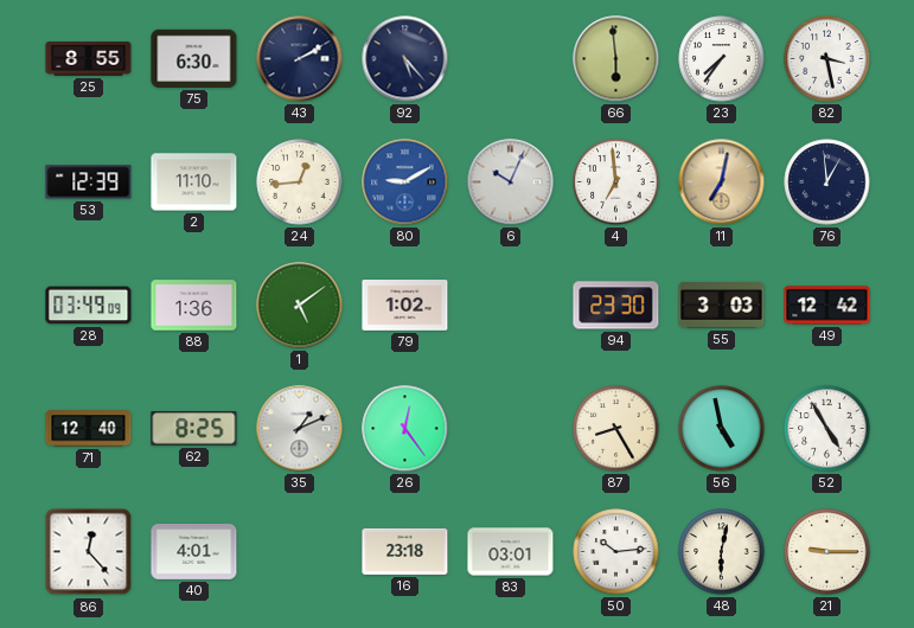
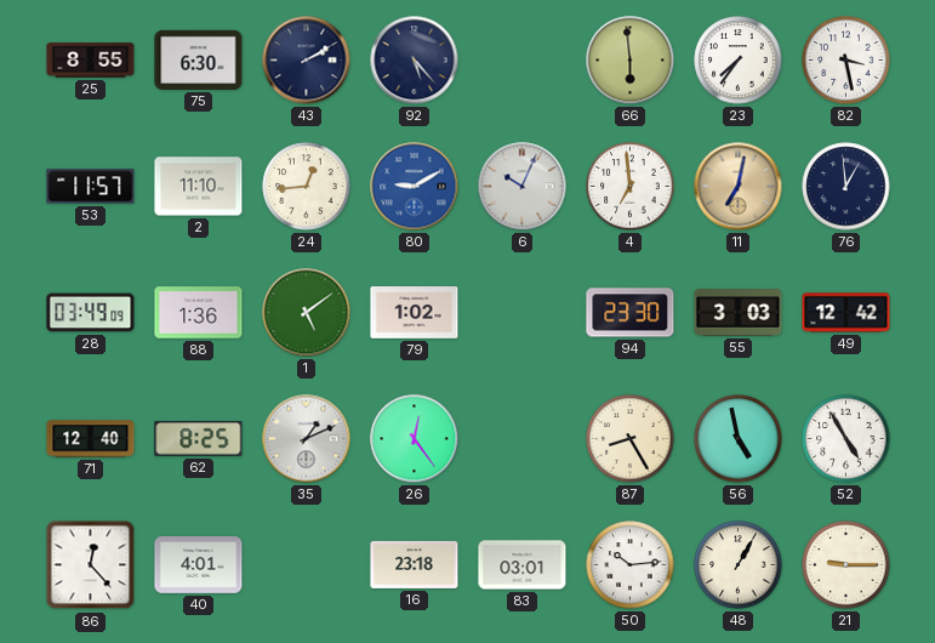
53: 12:39 -> 11:57
48: 6:02 -> 1:05
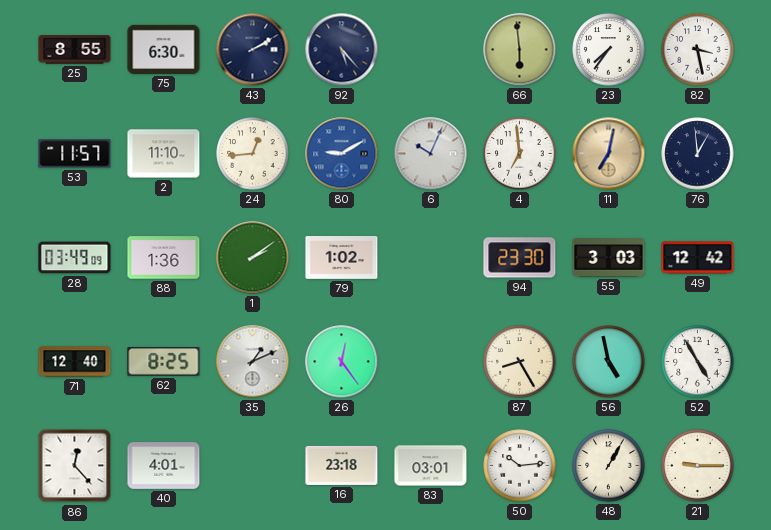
1: 5:09 -> 2:09
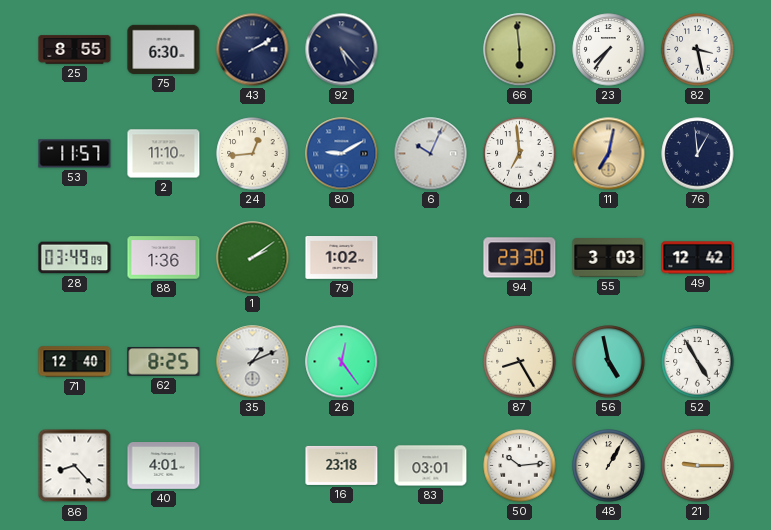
86: 12:23 -> 8:23
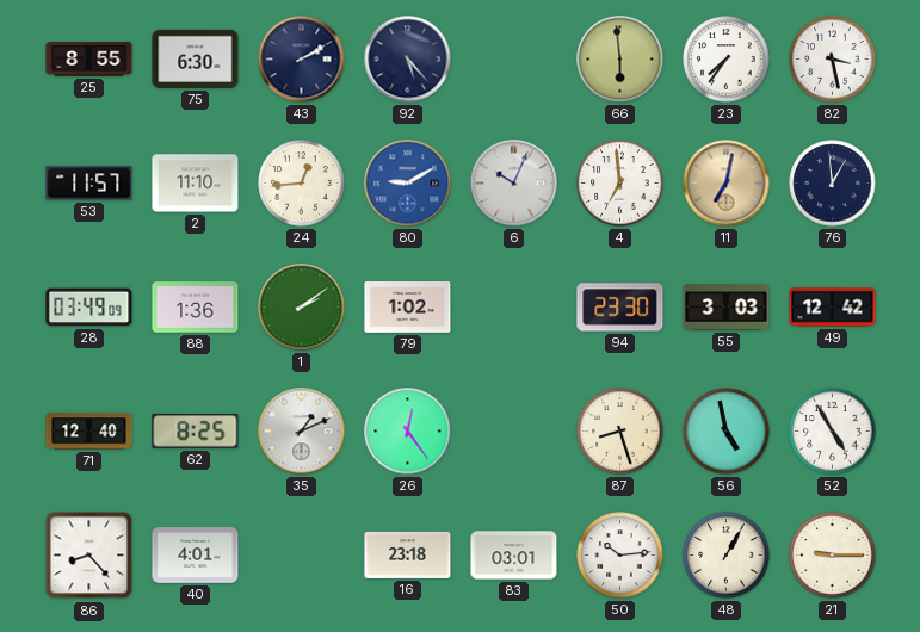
87: 8:25 -> 8:27
